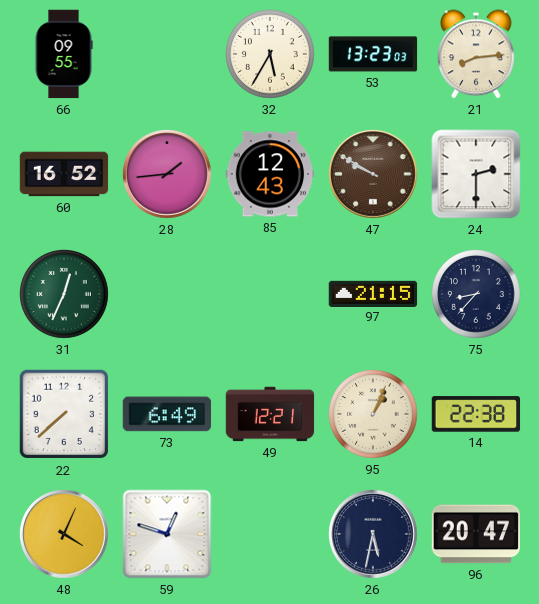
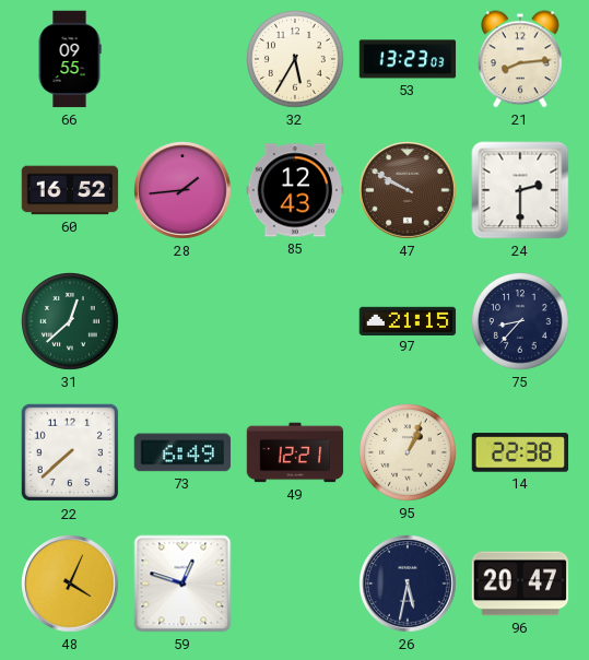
31: 12:34 -> 12:38
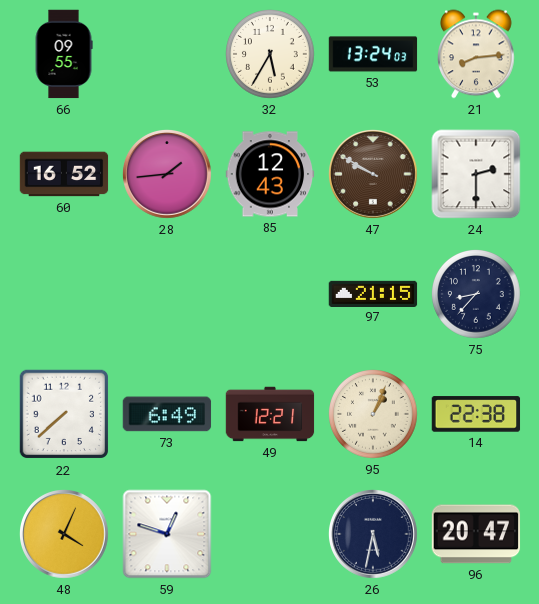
53: 13:23 -> 13:24
31: 12:38 -> none
